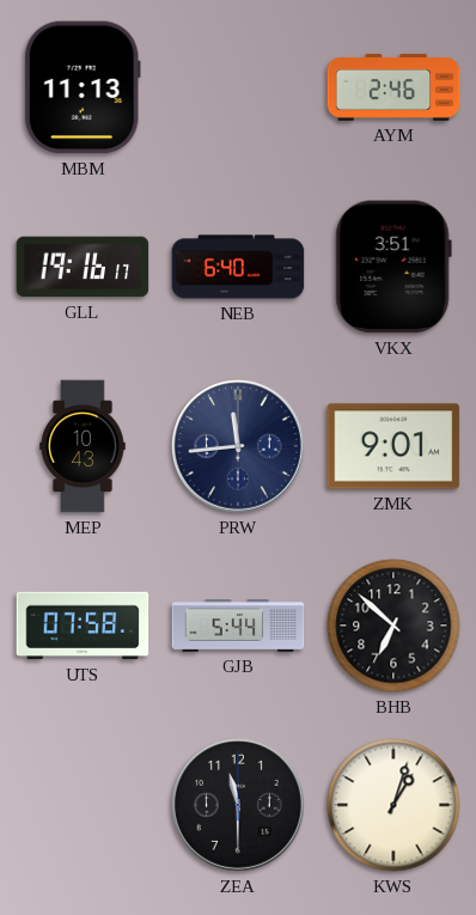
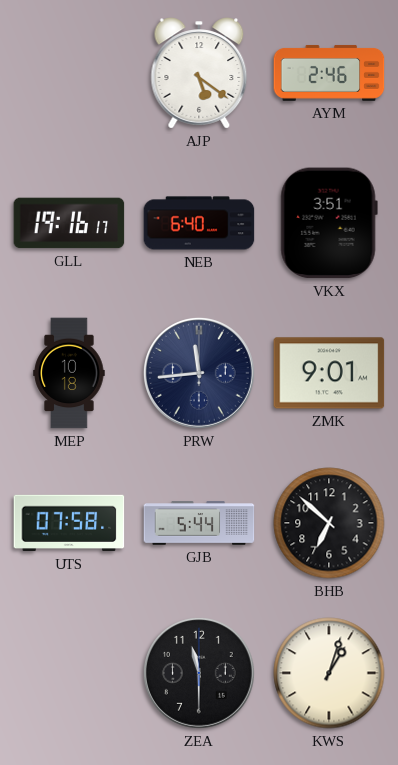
MBM: 11:13 -> none
AJP: none -> 5:21
MEP: 10:43 -> 10:18
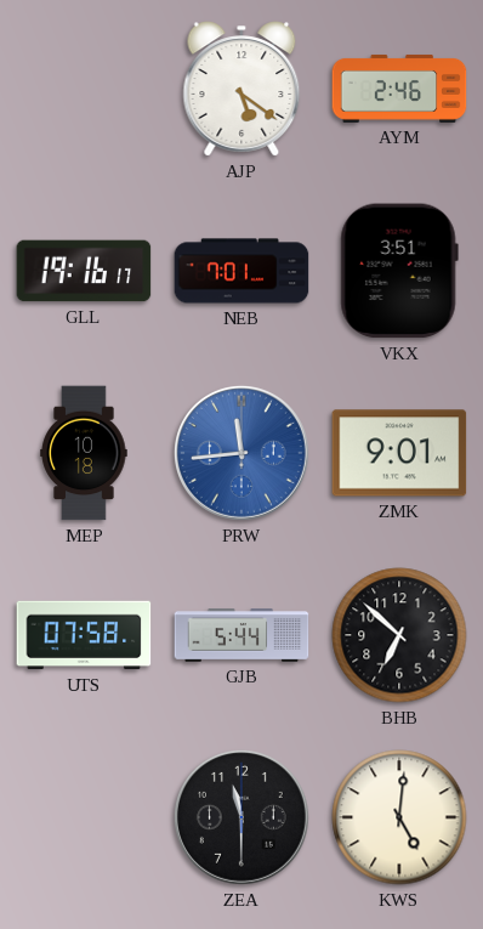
NEB: 6:40 -> 7:01
PRW dial: navy -> blue
KWS: 1:03 -> 5:01
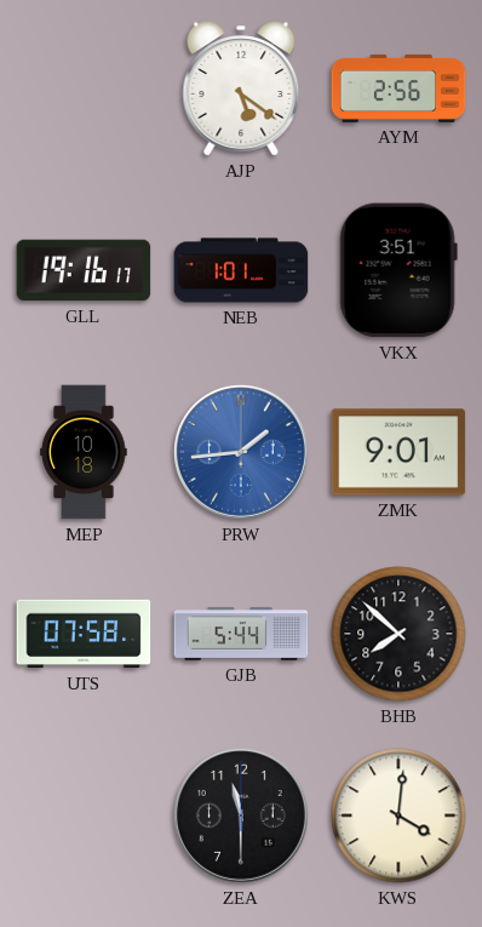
AYM: 2:46 -> 2:56
NEB: 7:01 -> 1:01
PRW: 11:44 -> 1:44
BHB: 6:52 -> 7:52
KWS: 5:01 -> 4:01
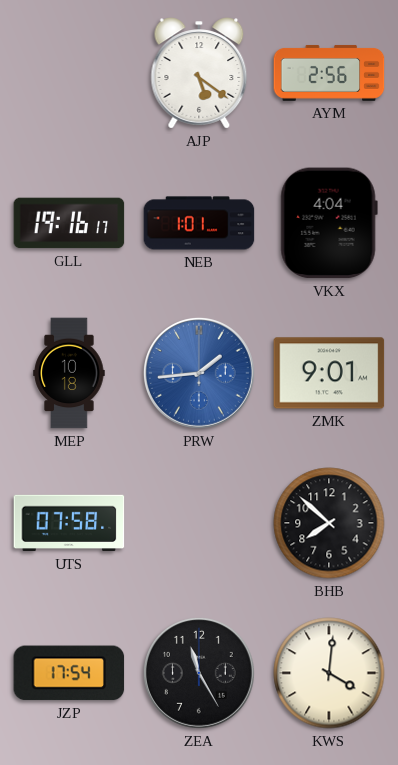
VKX: 3:51 -> 4:04
GJB: 5:44 -> none
JZP: none -> 17:54
ZEA: 11:30 -> 11:25
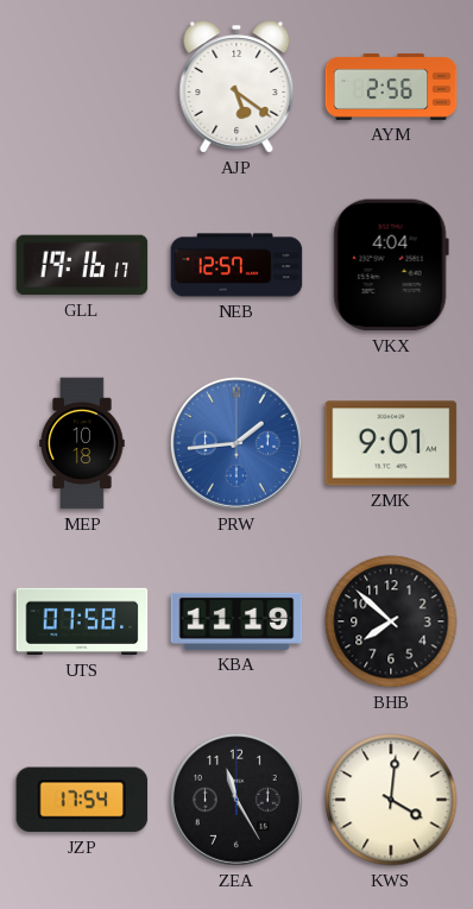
NEB: 1:01 -> 12:57
KBA: none -> 11:19
